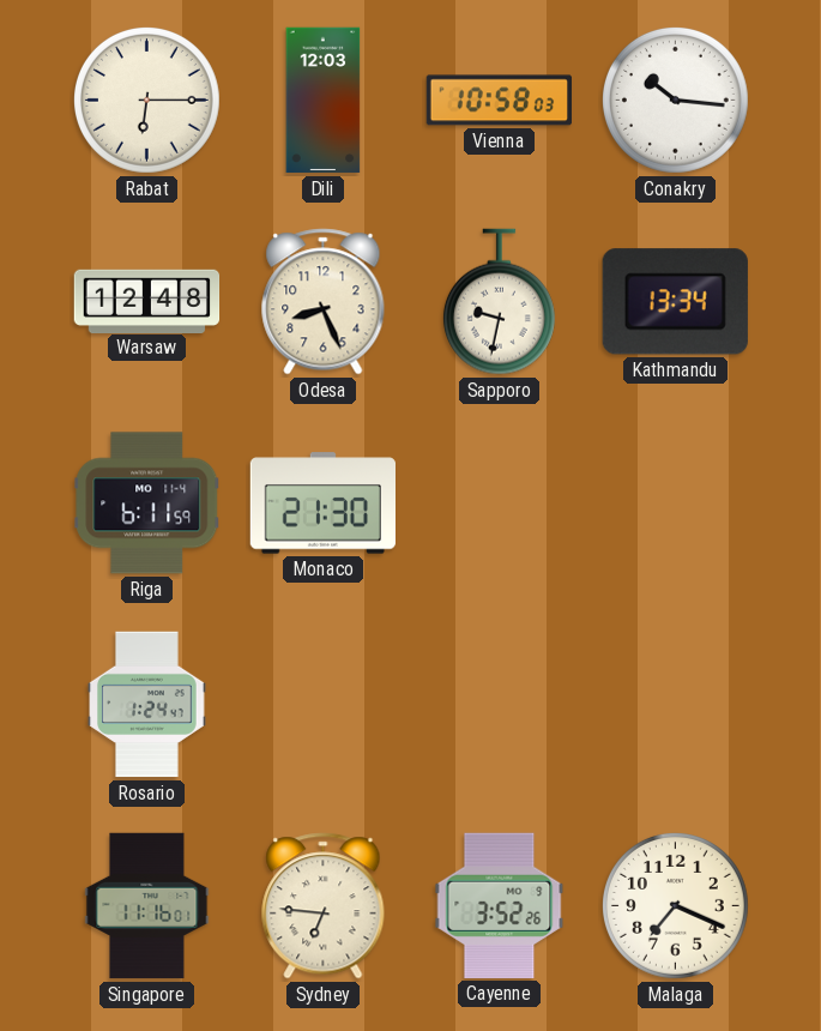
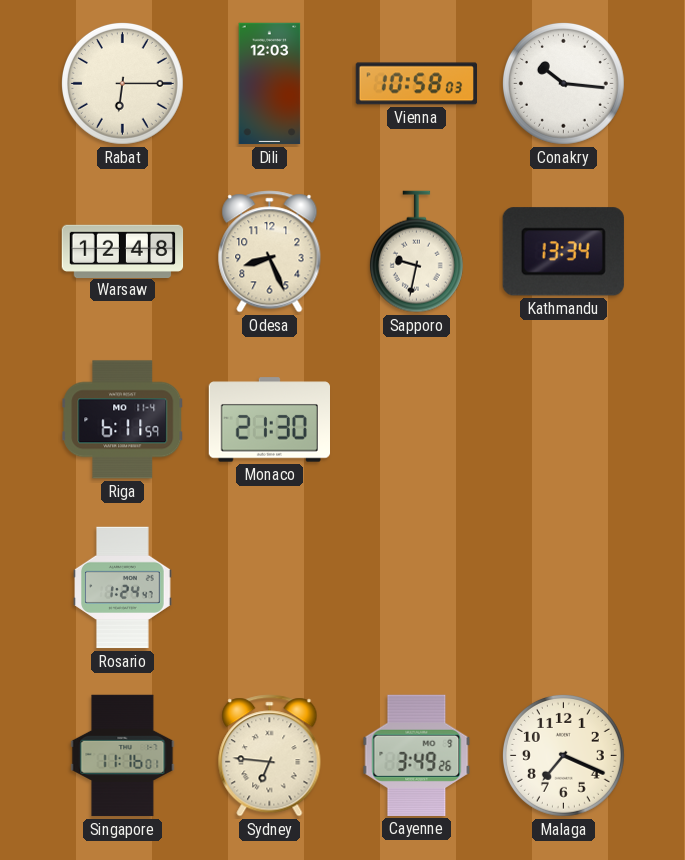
Cayenne: 3:52 -> 3:49
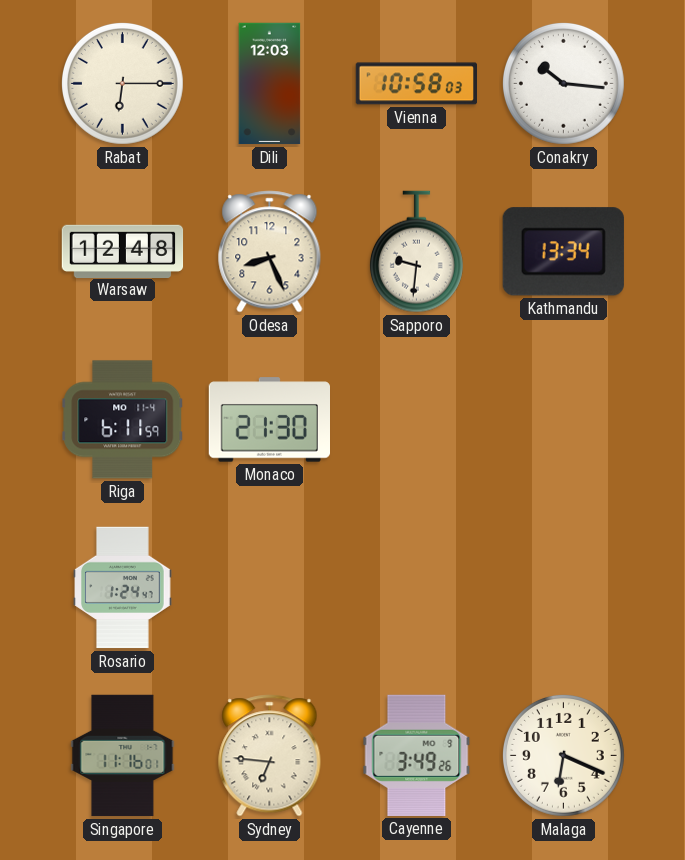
Sapporo: 9:32 -> 9:31
Malaga: 7:19 -> 6:19
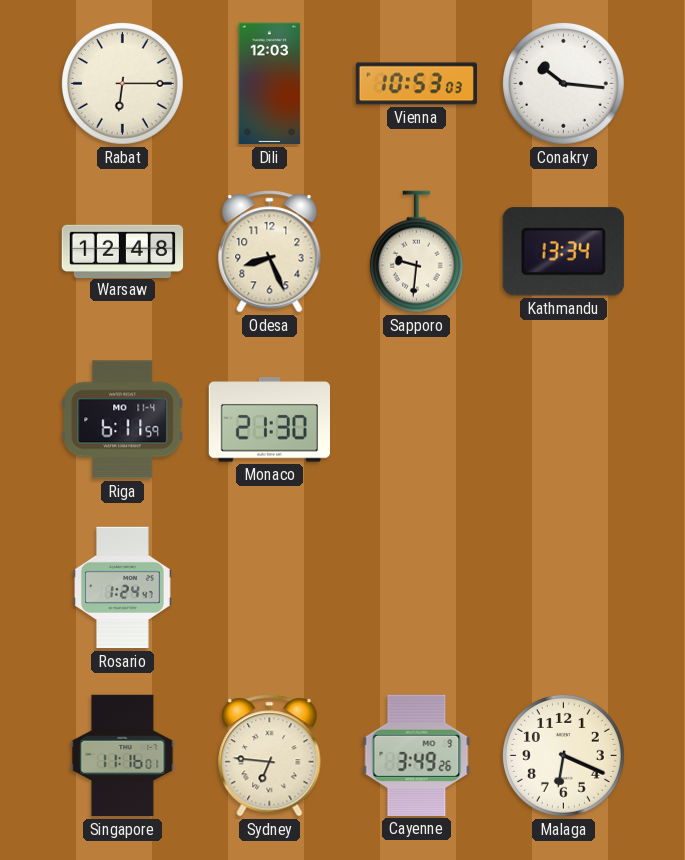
Vienna: 10:58 -> 10:53
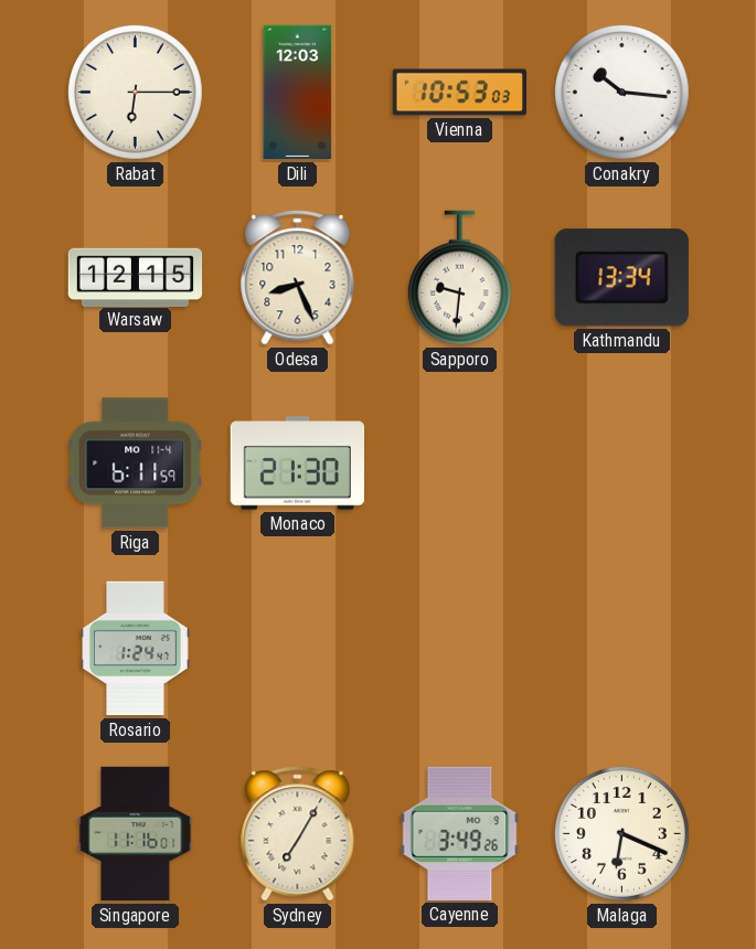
Warsaw: 12:48 -> 12:15
Sydney: 6:46 -> 7:05
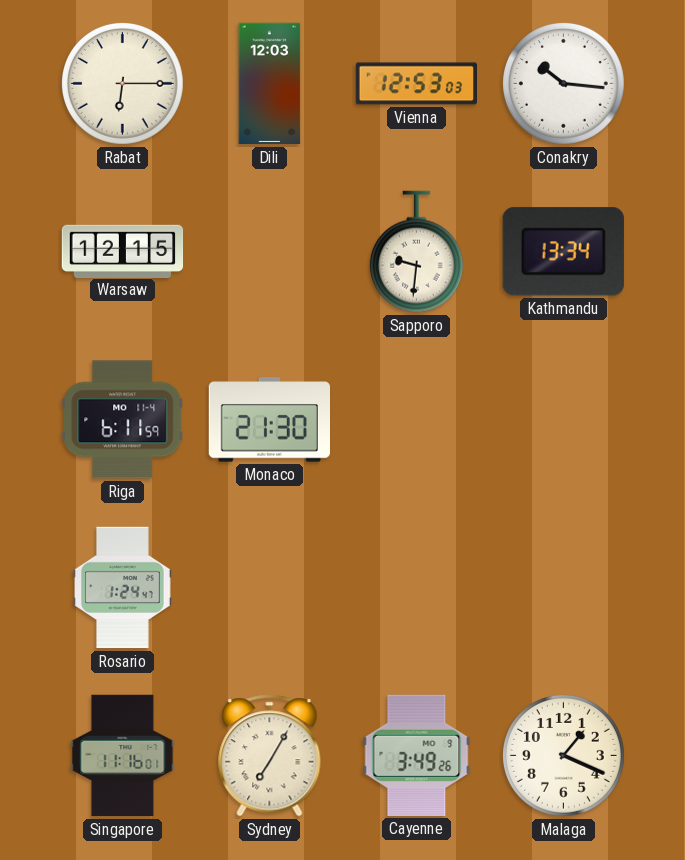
Vienna: 10:53 -> 12:53
Odesa: 8:26 -> none
Malaga: 6:19 -> 1:19
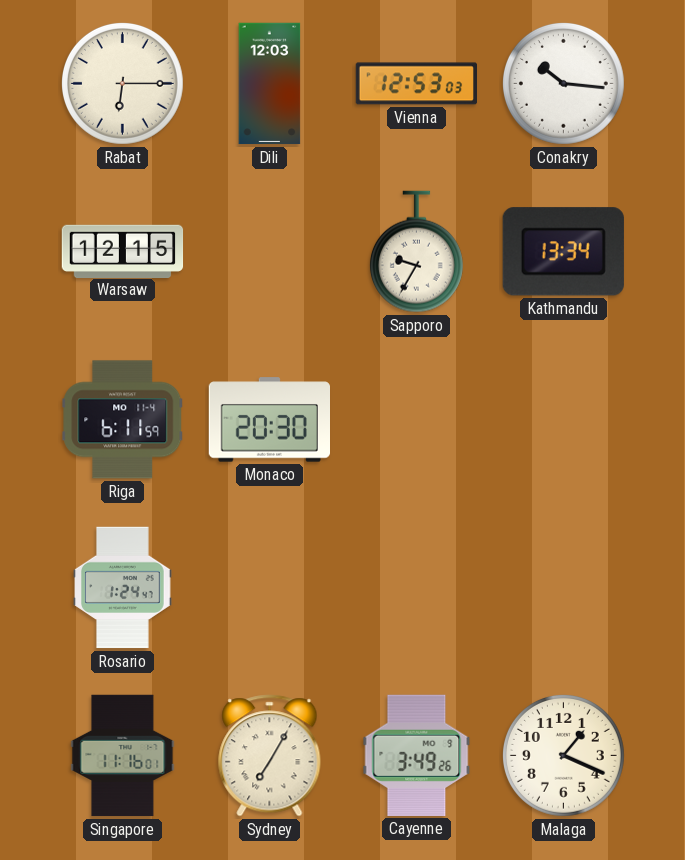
Sapporo: 9:31 -> 9:35
Monaco: 21:30 -> 20:30
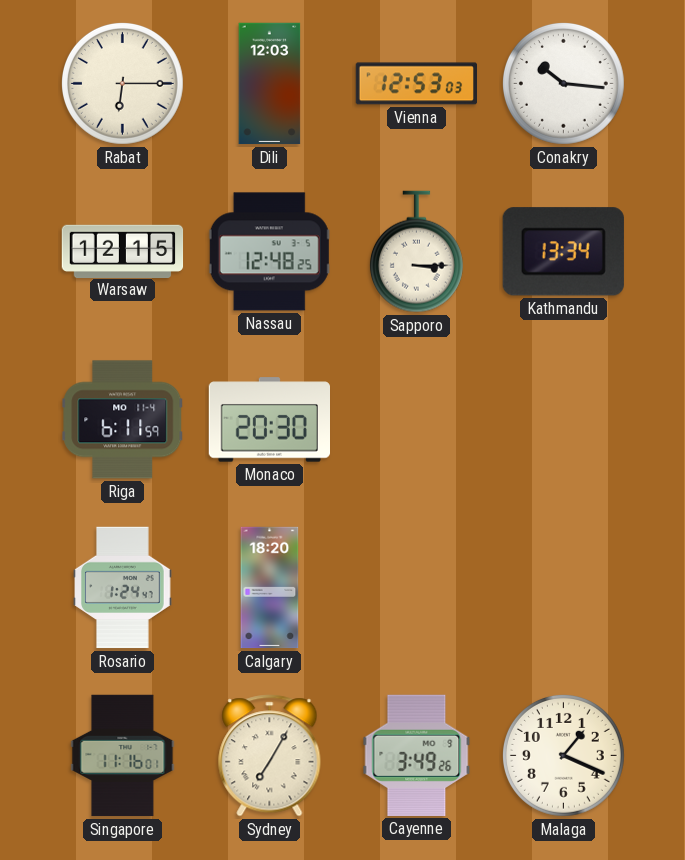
Nassau: none -> 12:48
Sapporo: 9:35 -> 3:15
Calgary: none -> 18:20
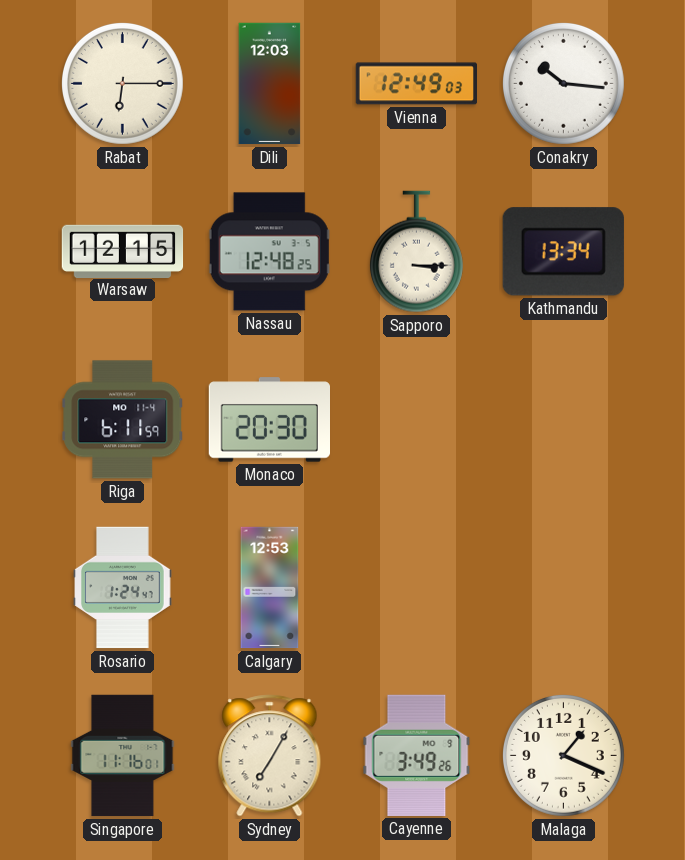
Vienna: 12:53 -> 12:49
Calgary: 18:20 -> 12:53
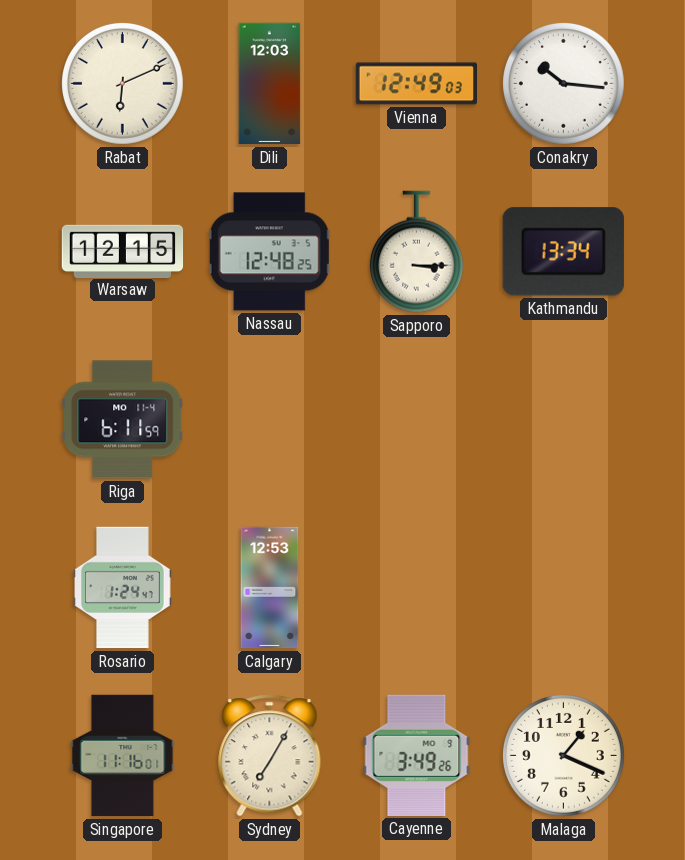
Rabat: 6:15 -> 6:11
Monaco: 20:30 -> none
